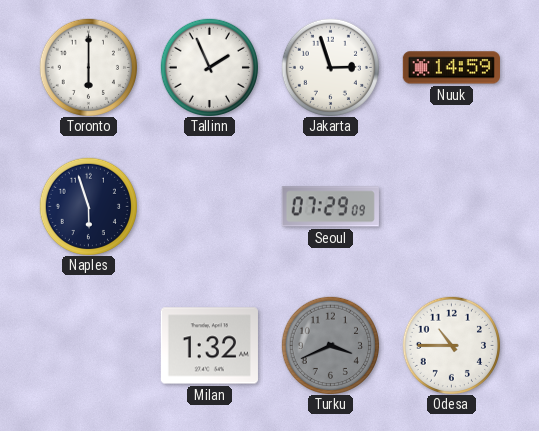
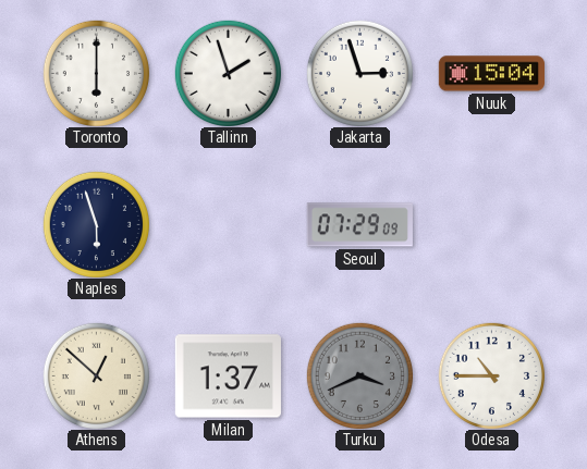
Tallinn: 1:56 -> 1:57
Nuuk: 14:59 -> 15:04
Athens: none -> 12:52
Milan: 1:32 -> 1:37
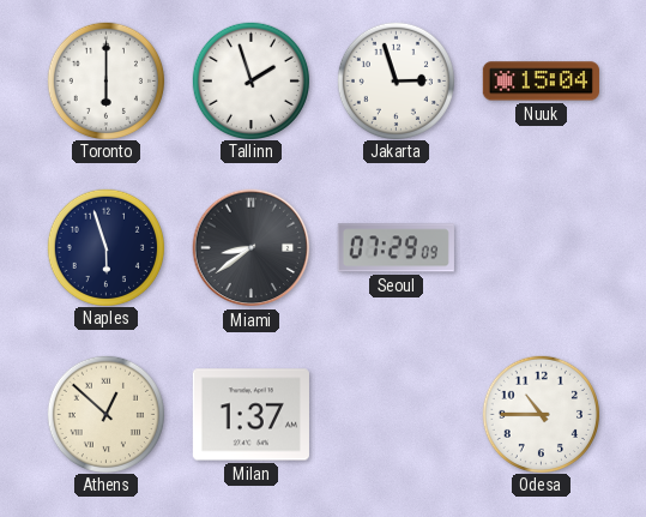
Miami: none -> 8:39
Turku: 3:41 -> none
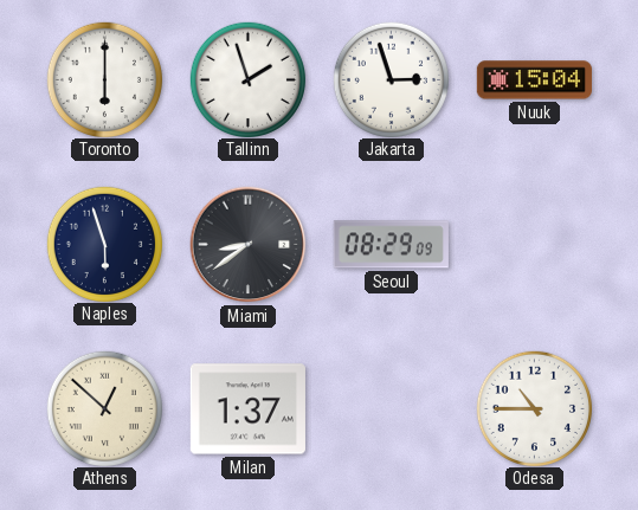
Seoul: 07:29 -> 08:29
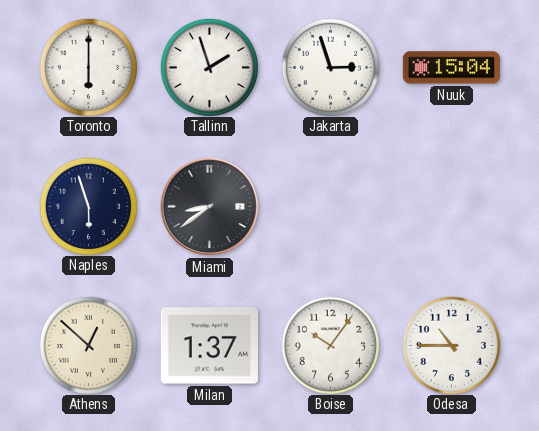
Seoul: 08:29 -> none
Boise: none -> 10:06
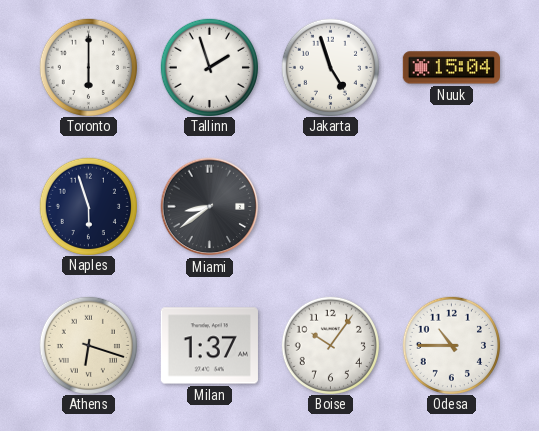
Jakarta: 2:57 -> 4:57
Athens: 12:52 -> 6:18
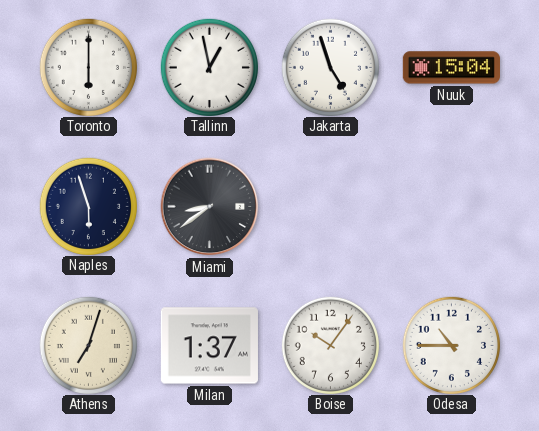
Tallinn: 1:57 -> 12:58
Athens: 6:18 -> 7:03
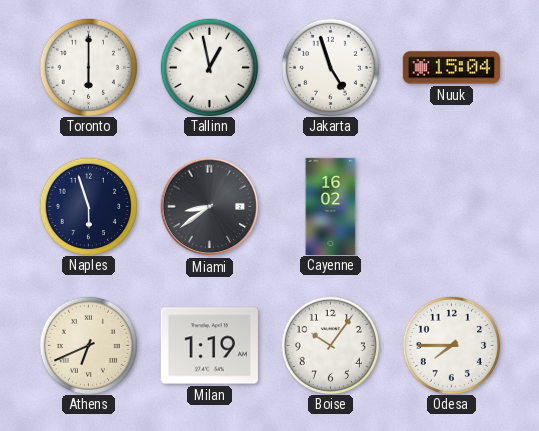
Cayenne: none -> 16:02
Athens: 7:03 -> 6:41
Milan: 1:37 -> 1:19
Odesa: 10:45 -> 7:45
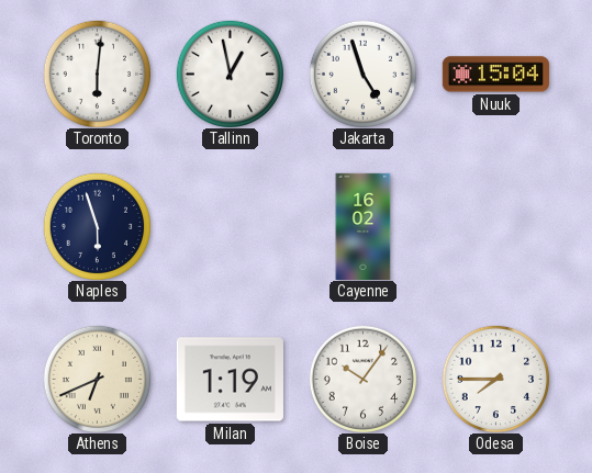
Toronto: 6:00 -> 6:01
Miami: 8:39 -> none
